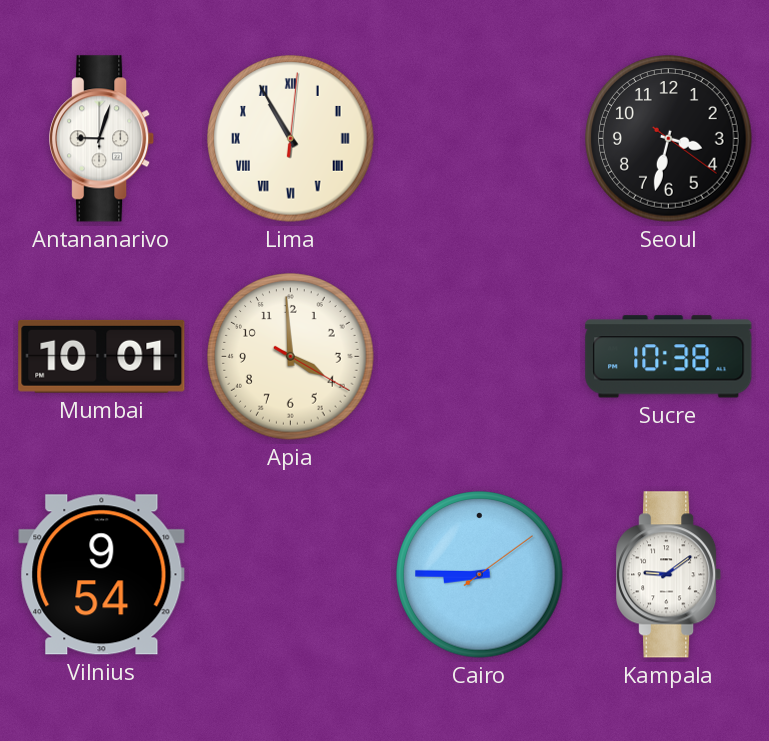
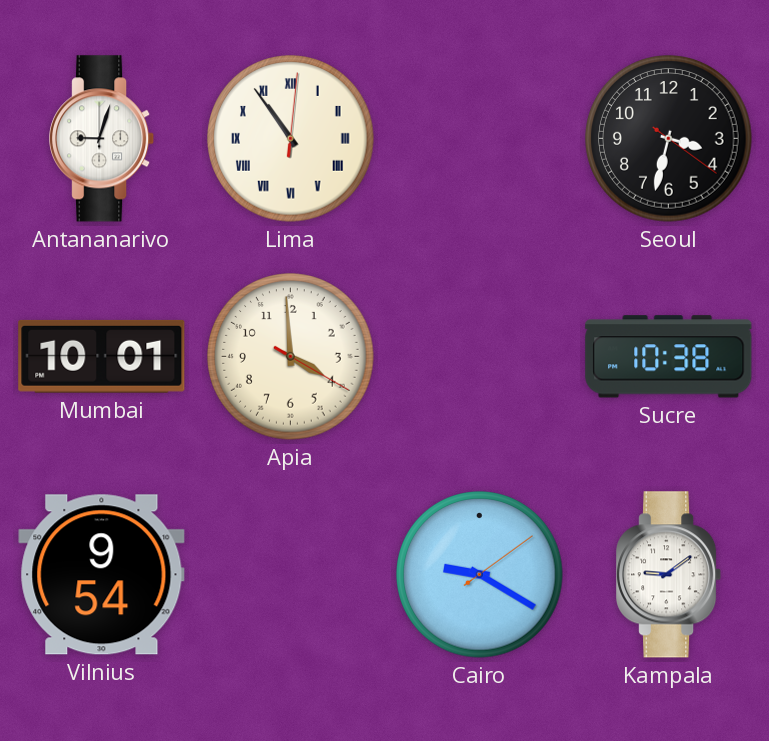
Lima: 10:55 -> 10:54
Cairo: 8:45 -> 9:20
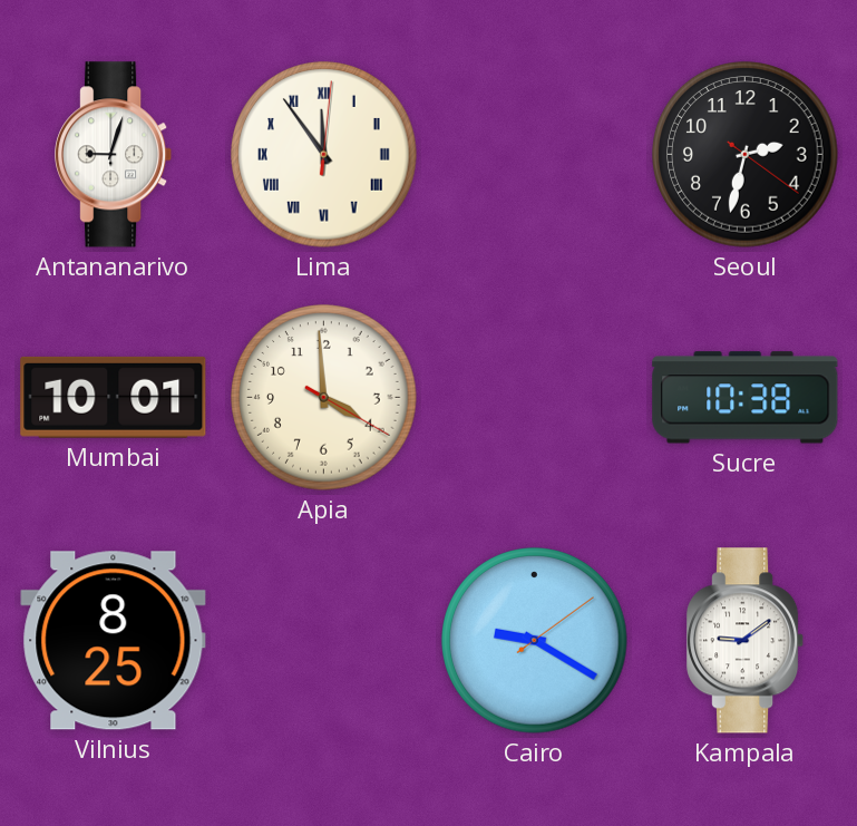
Lima: 10:54 -> 11:54
Seoul: 3:32 -> 2:32
Vilnius: 9:54 -> 8:25
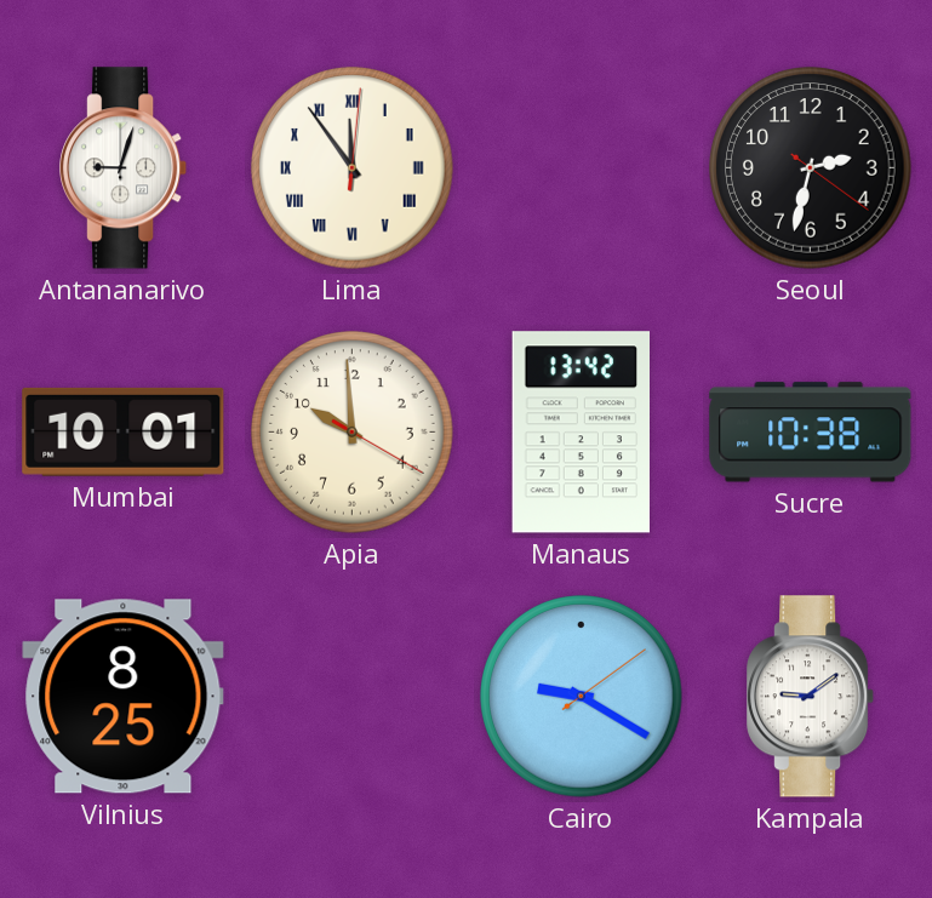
Apia: 3:59 -> 9:59
Manaus: none -> 13:42
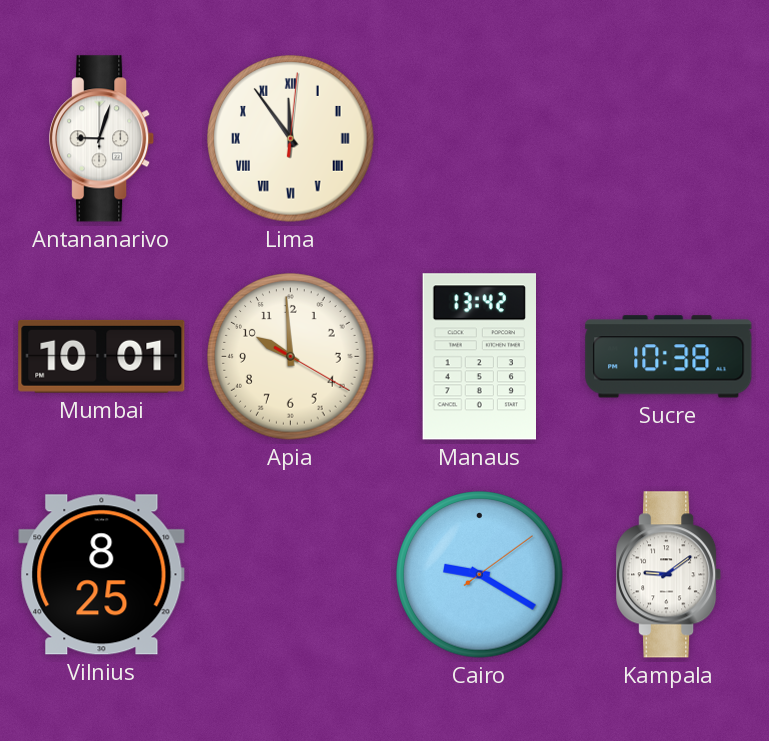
Seoul: 2:32 -> none
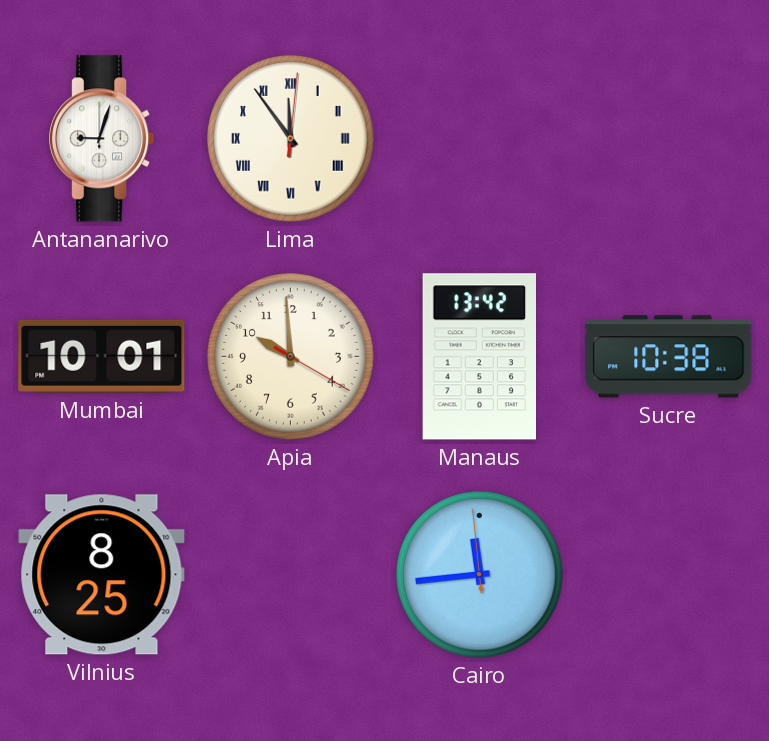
Cairo: 9:20 -> 11:43
Kampala: 9:09 -> none
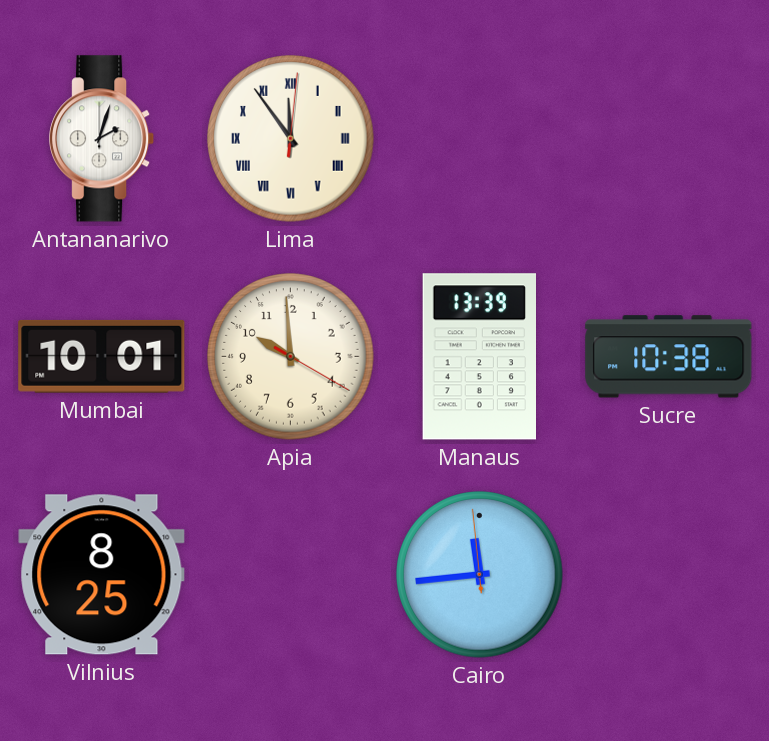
Antananarivo: 9:03 -> 2:03
Manaus: 13:42 -> 13:39
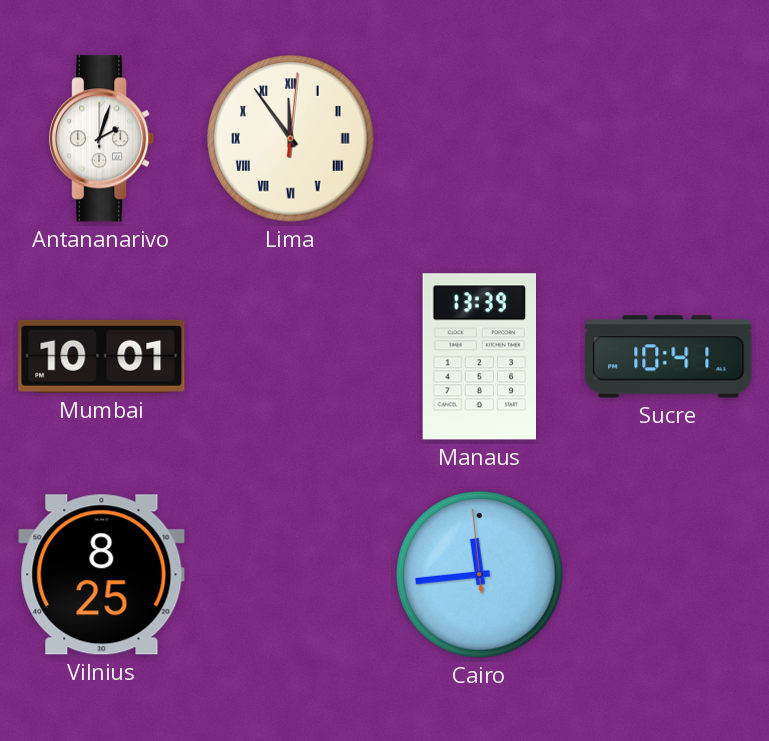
Apia: 9:59 -> none
Sucre: 10:38 -> 10:41
